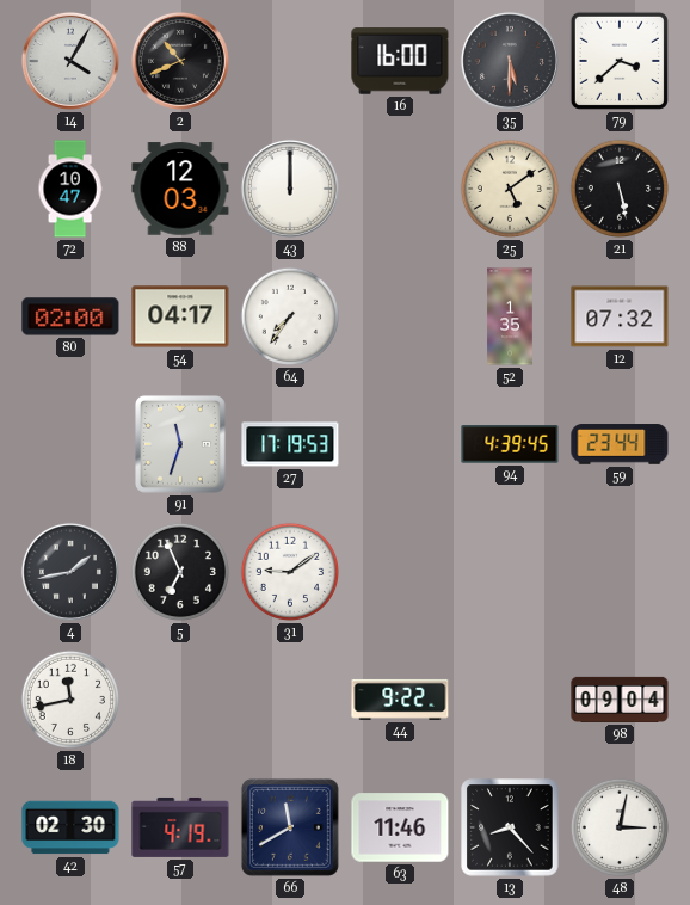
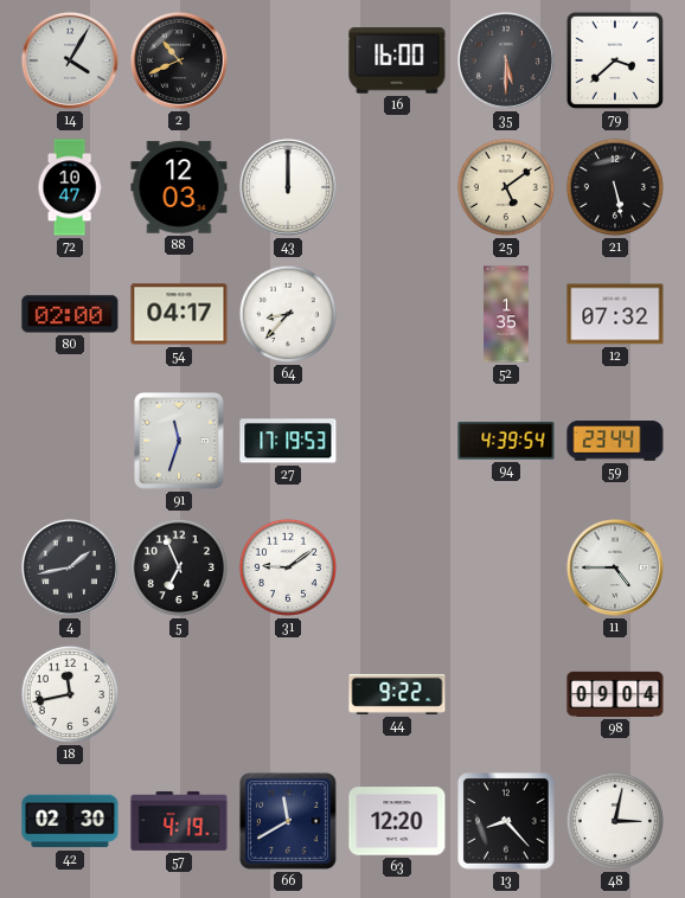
64: 7:36 -> 8:37
94: 4:39:45 -> 4:39:54
11: none -> 4:45
63: 11:46 -> 12:20
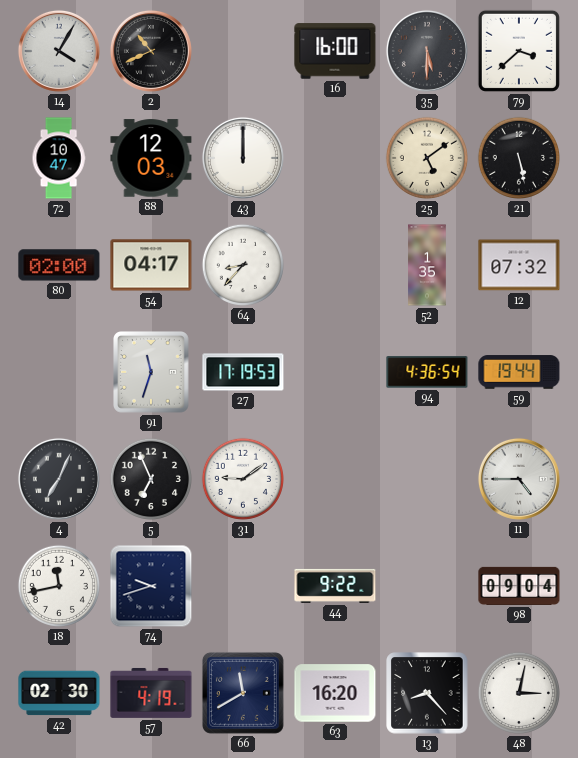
94: 4:39 -> 4:36
59: 23:44 -> 19:44
4: 1:43 -> 7:04
74: none -> 9:42
63: 12:20 -> 16:20
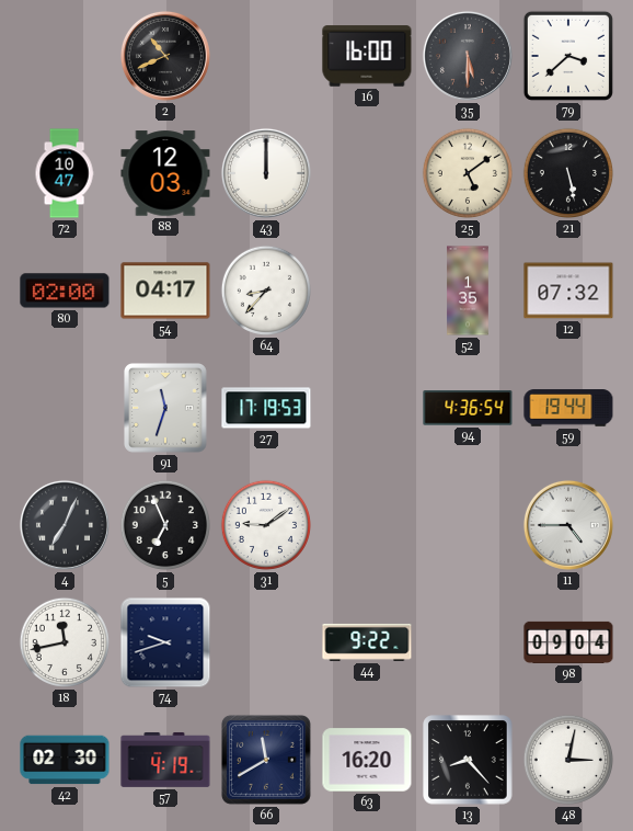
14: 4:05 -> none
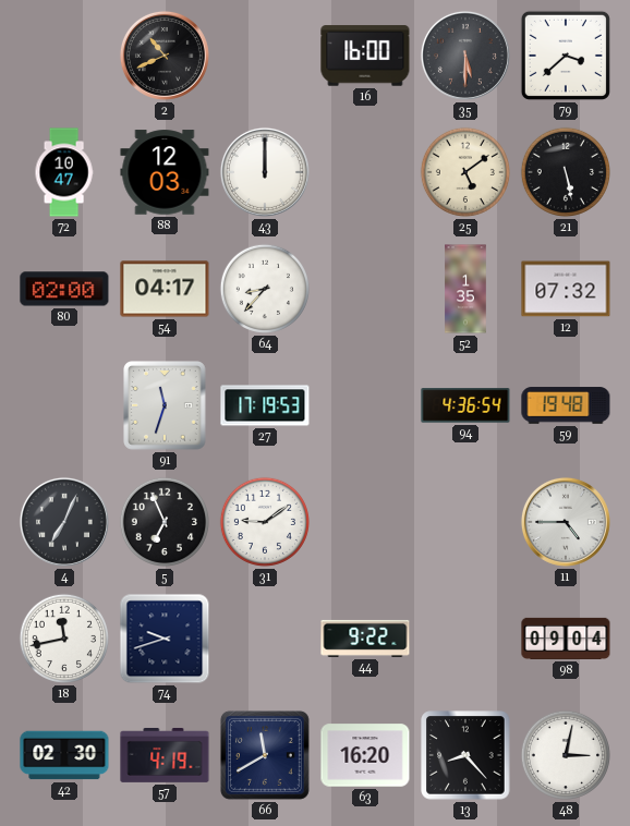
59: 19:44 -> 19:48
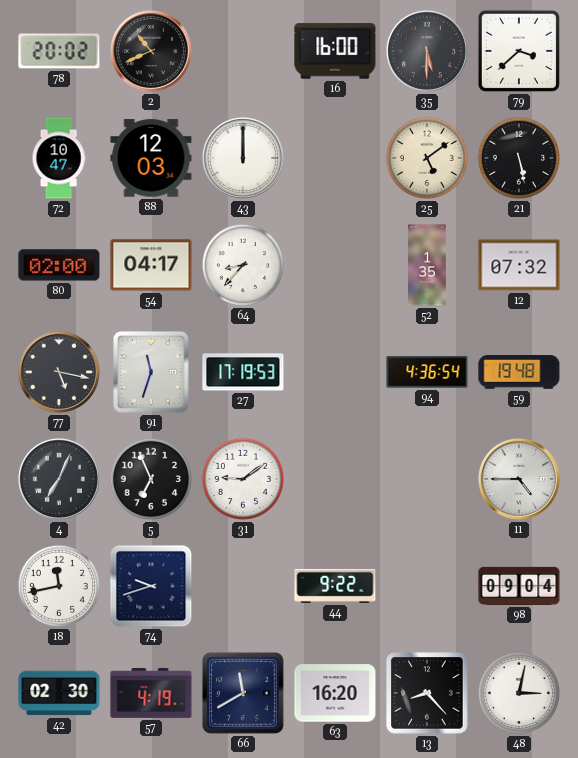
78: none -> 20:02
77: none -> 5:17
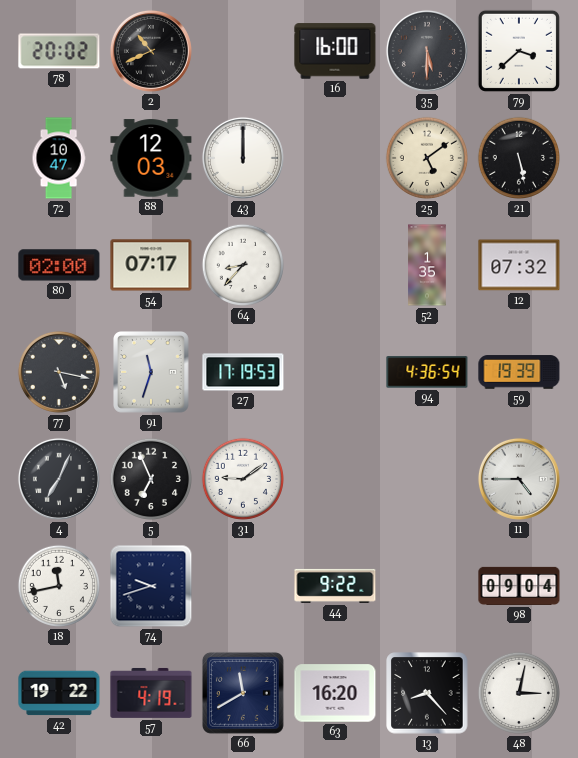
54: 04:17 -> 07:17
59: 19:48 -> 19:39
42: 02:30 -> 19:22
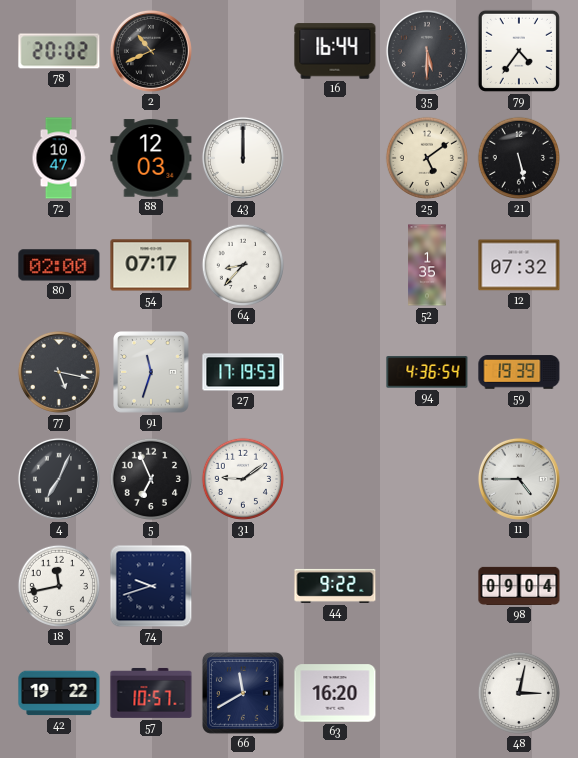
16: 16:00 -> 16:44
79: 3:38 -> 4:36
57: 4:19 -> 10:57
13: 8:23 -> none
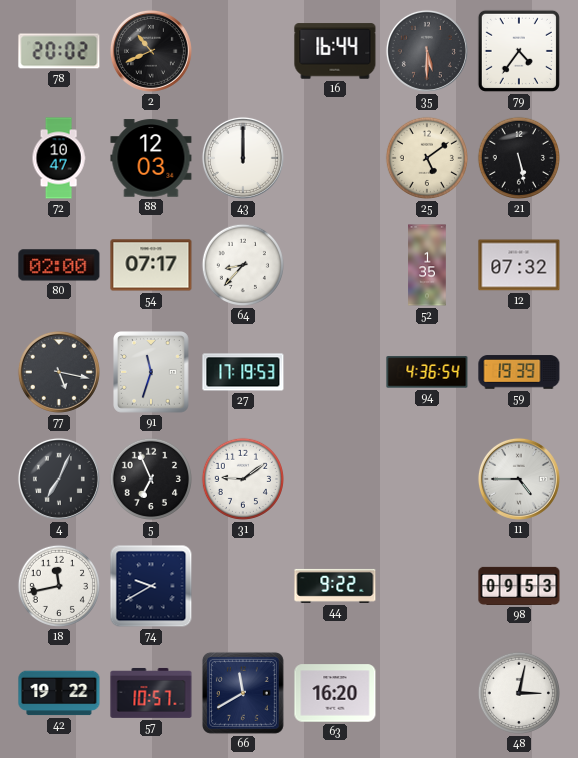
74: 9:42 -> 9:40
98: 09:04 -> 09:53
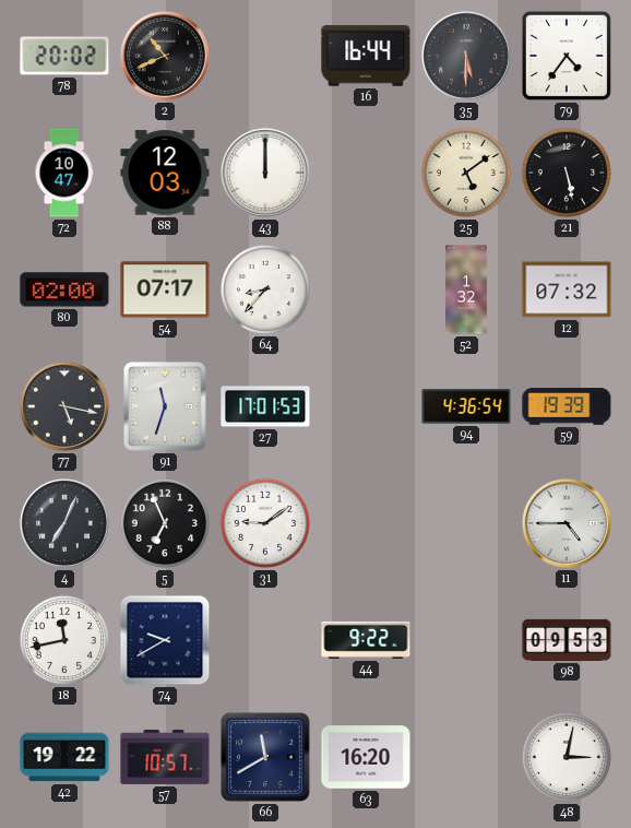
52: 1:35 -> 1:32
27: 17:19 -> 17:01
